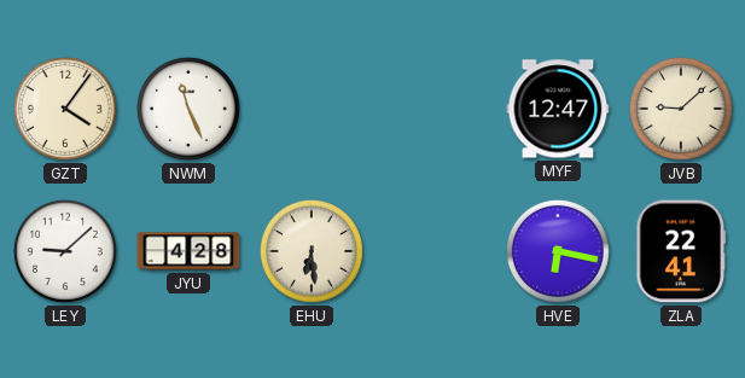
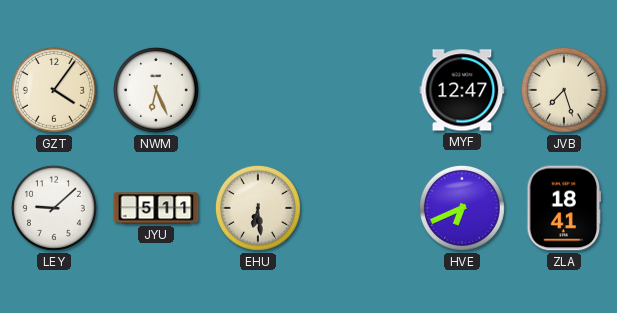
NWM: 11:26 -> 6:26
JVB: 9:08 -> 7:27
JYU: 4:28 -> 5:11
HVE: 6:17 -> 6:41
ZLA: 22:41 -> 18:41
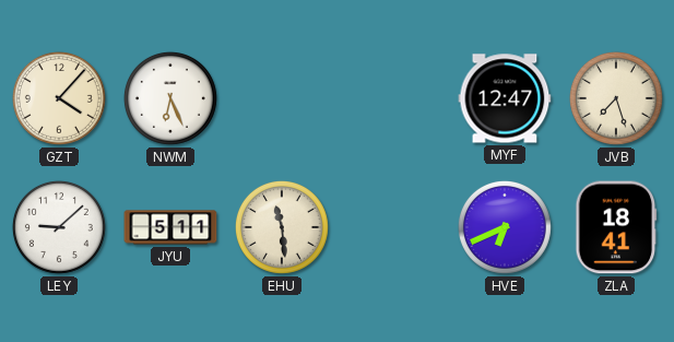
GZT: 4:06 -> 4:07
EHU: 6:29 -> 11:29
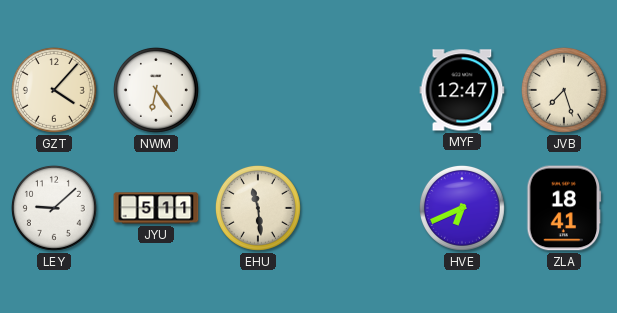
NWM: 6:26 -> 6:24
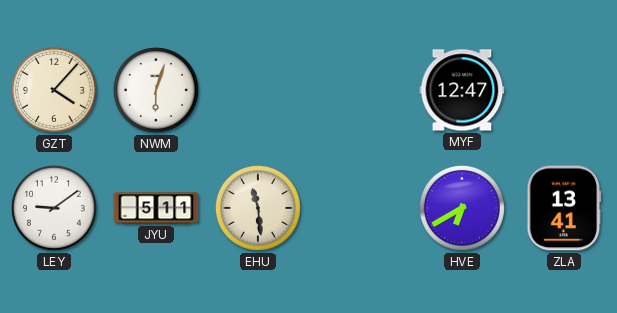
NWM: 6:24 -> 6:03
JVB: 7:27 -> none
LEY: 9:08 -> 9:09
HVE: 6:41 -> 6:40
ZLA: 18:41 -> 13:41
